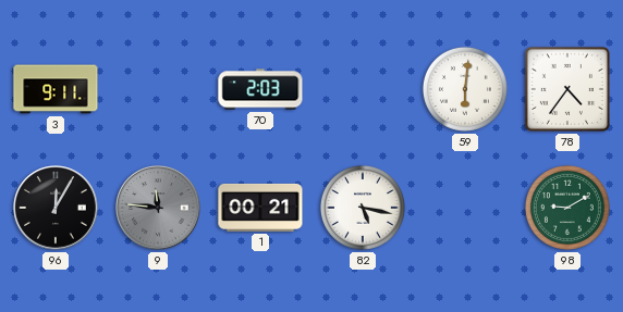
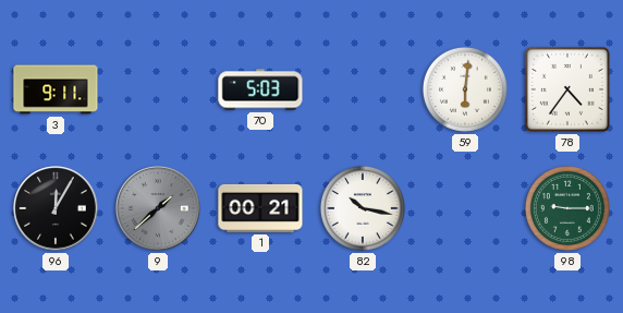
70: 2:03 -> 5:03
9: 11:46 -> 1:38
82: 5:17 -> 10:17
98: 9:10 -> 9:15
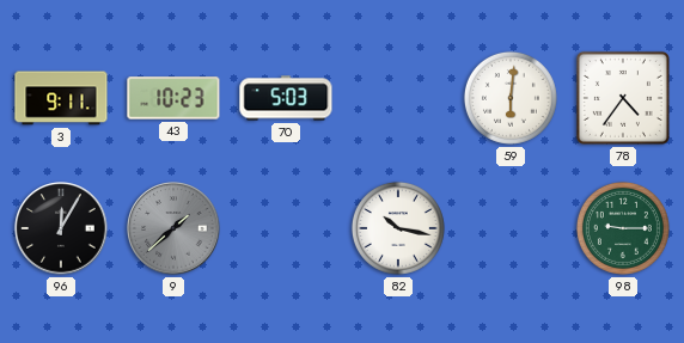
43: none -> 10:23
1: 00:21 -> none
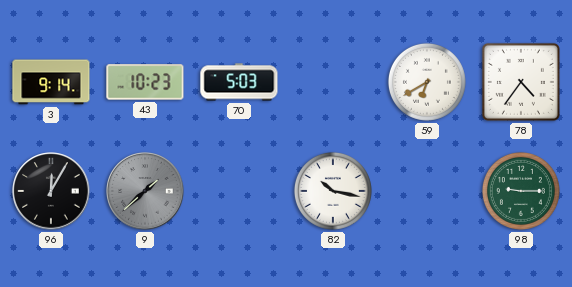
3: 9:11 -> 9:14
59: 6:01 -> 6:40
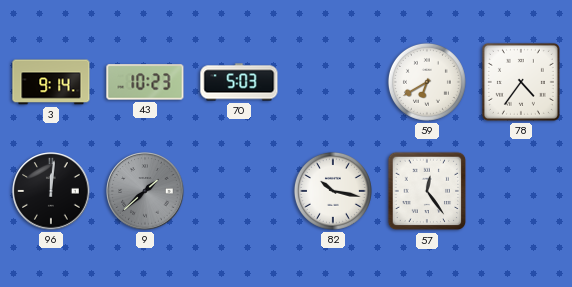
96: 12:05 -> 12:01
57: none -> 12:24
98: 9:15 -> none
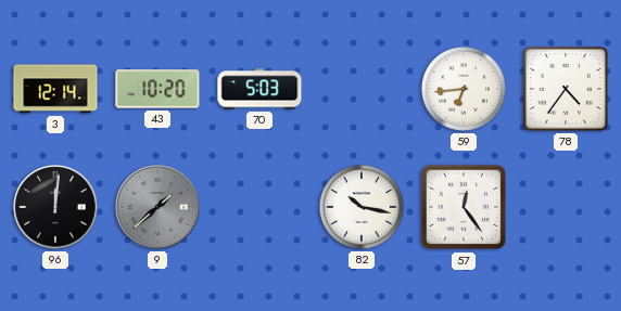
3: 9:14 -> 12:14
43: 10:23 -> 10:20
59: 6:40 -> 6:44
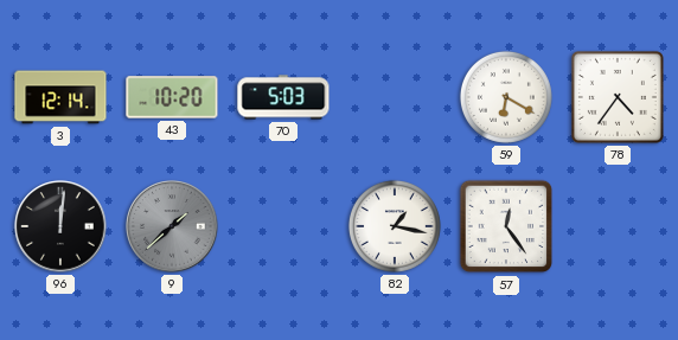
59: 6:44 -> 6:20
82: 10:17 -> 1:17
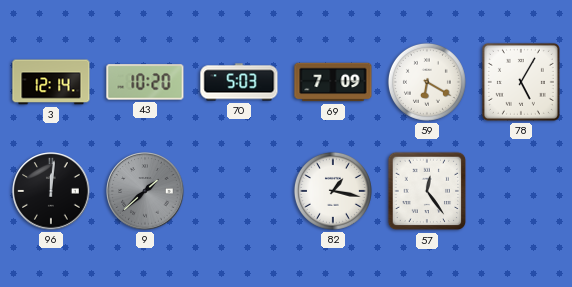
69: none -> 7:09
78: 4:36 -> 5:05
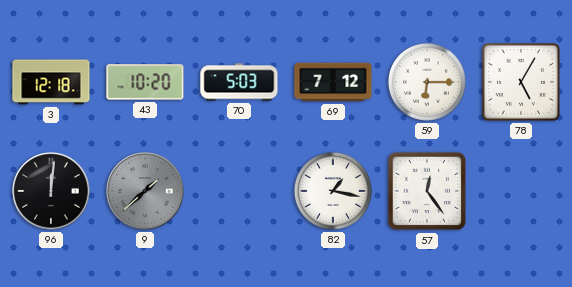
3: 12:14 -> 12:18
69: 7:09 -> 7:12
59: 6:20 -> 6:15
